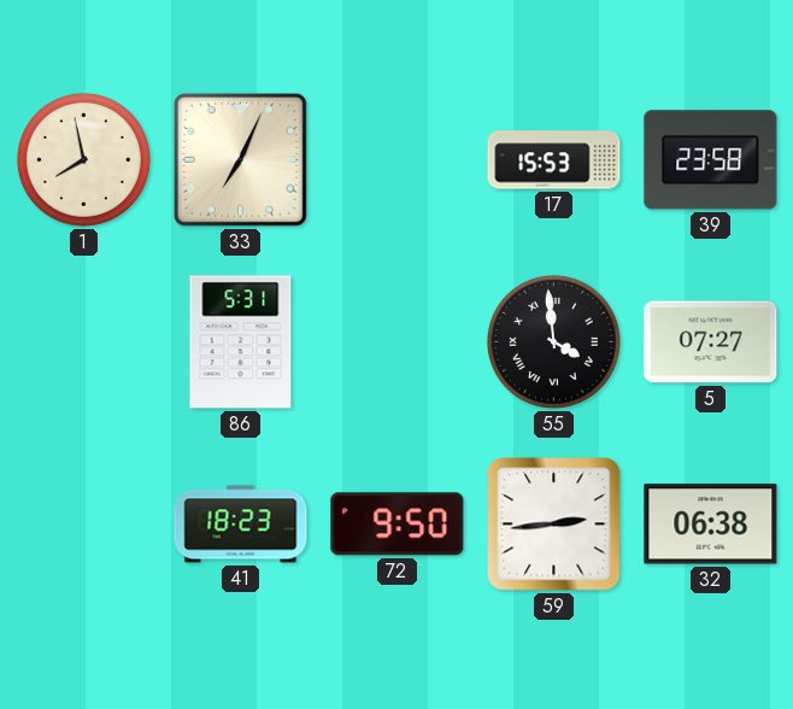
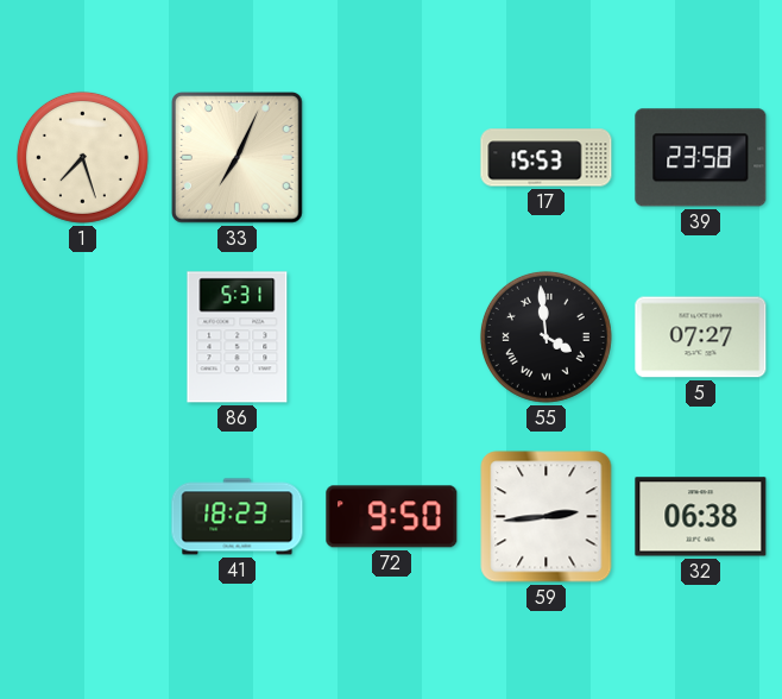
1: 7:58 -> 7:27
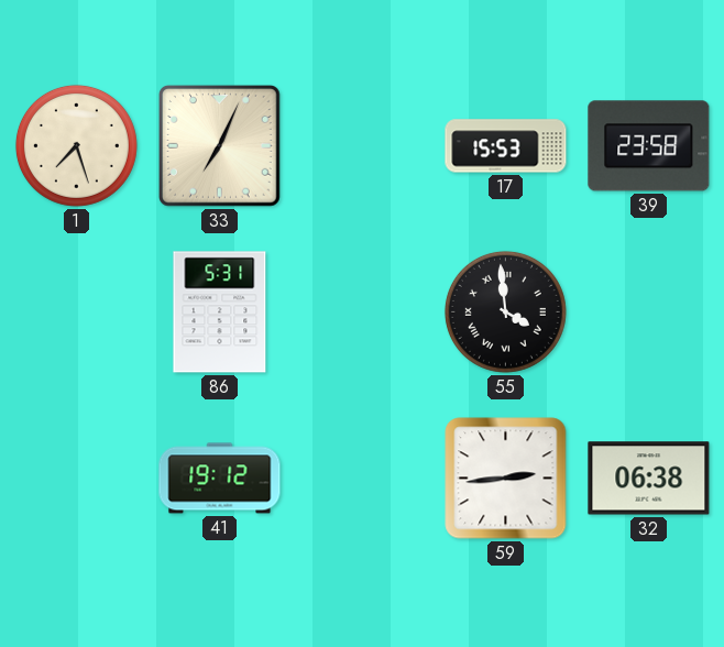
5: 07:27 -> none
41: 18:23 -> 19:12
72: 9:50 -> none
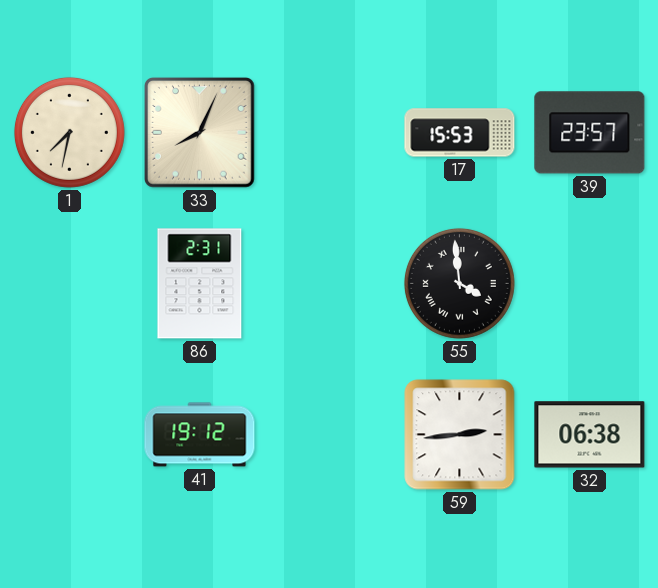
1: 7:27 -> 7:32
33: 7:04 -> 8:04
39: 23:58 -> 23:57
86: 5:31 -> 2:31
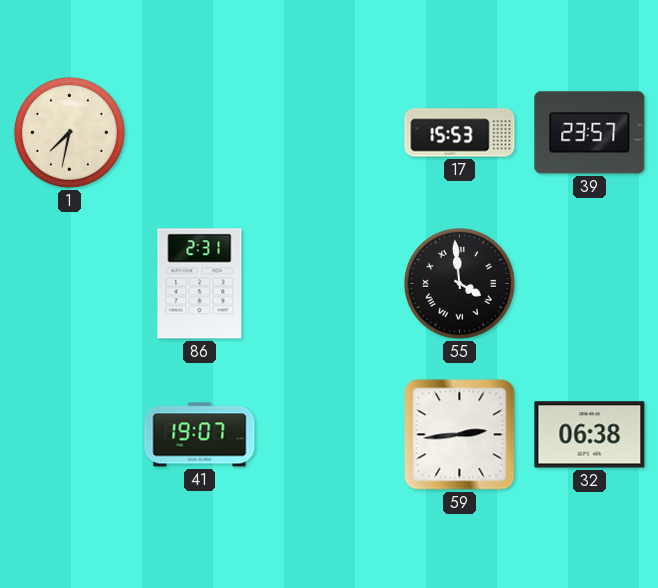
33: 8:04 -> none
41: 19:12 -> 19:07
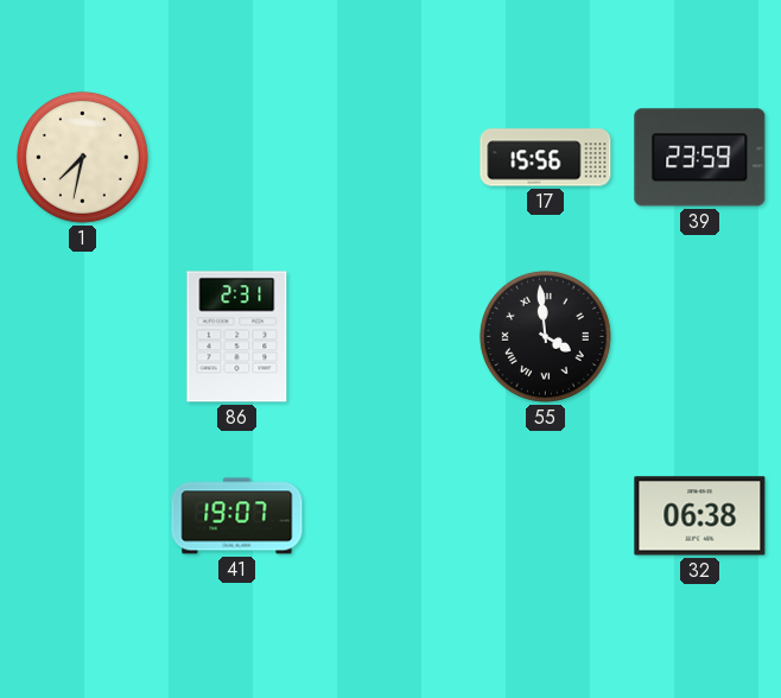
17: 15:53 -> 15:56
39: 23:57 -> 23:59
59: 2:44 -> none
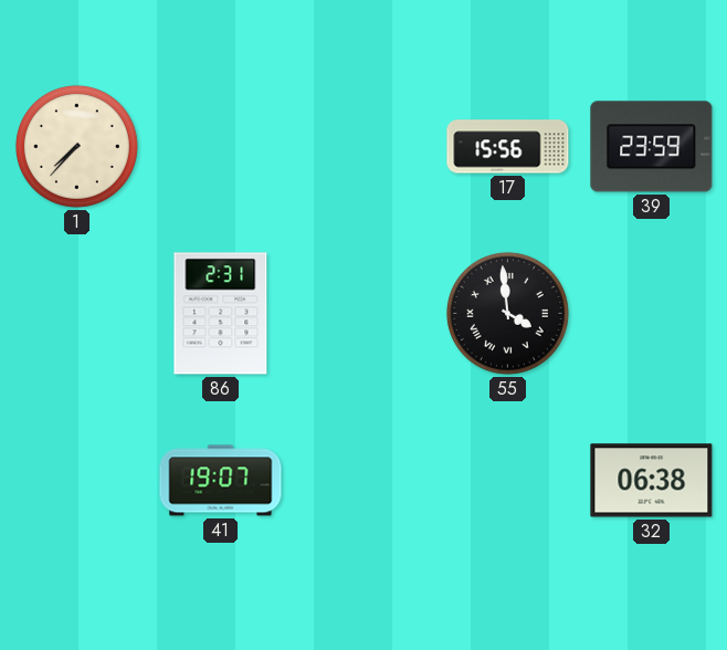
1: 7:32 -> 7:37
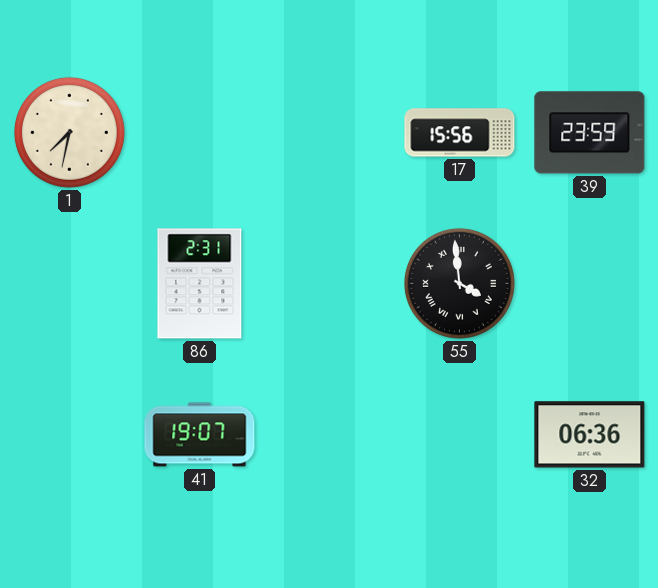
1: 7:37 -> 7:32
32: 06:38 -> 06:36
